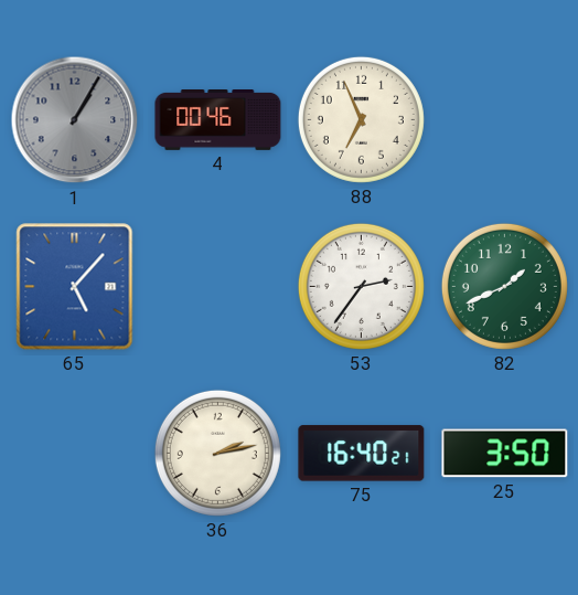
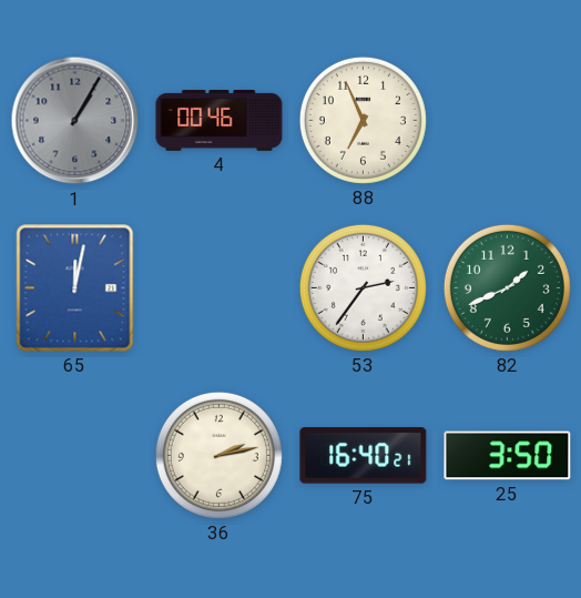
65: 5:07 -> 12:02
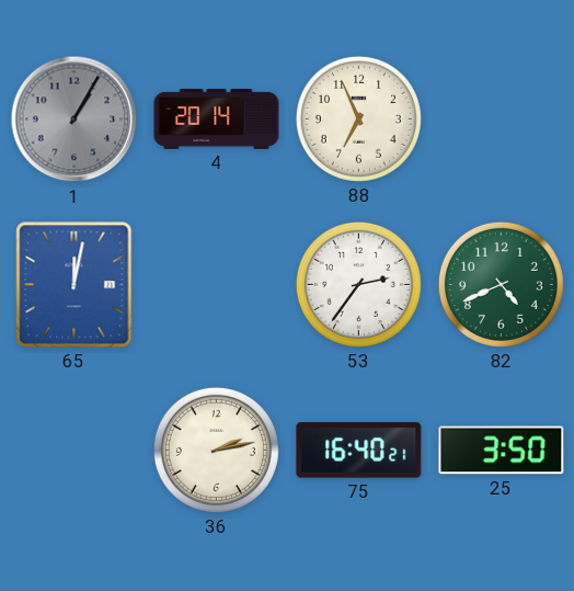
4: 00:46 -> 20:14
82: 1:41 -> 4:41
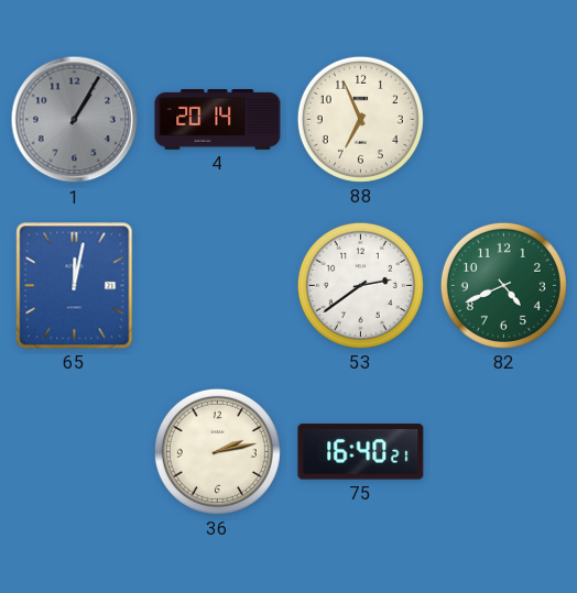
53: 2:36 -> 2:39
25: 3:50 -> none
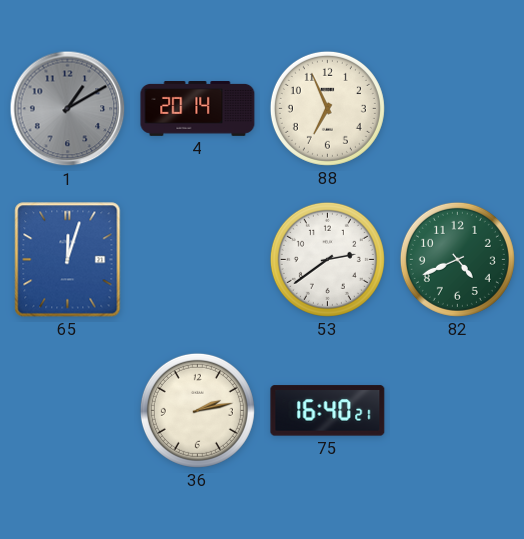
1: 1:05 -> 1:10
65: 12:02 -> 12:03
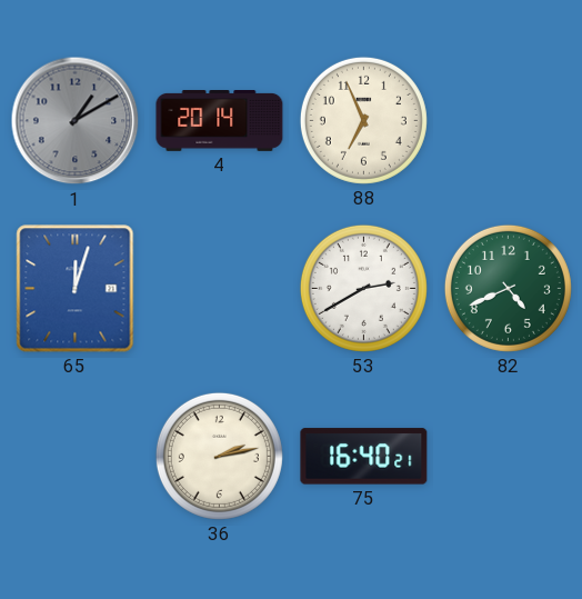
53: 2:39 -> 2:40
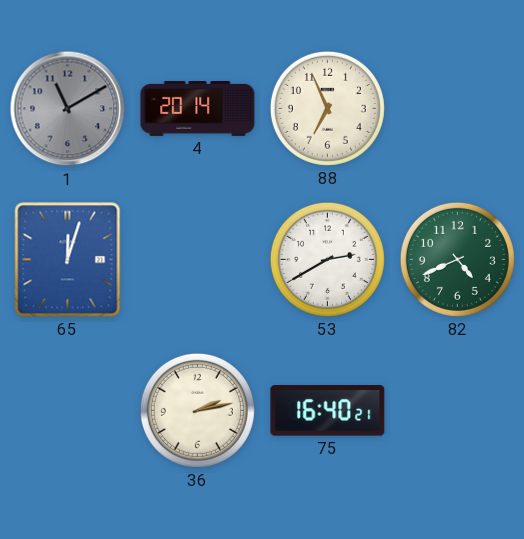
1: 1:10 -> 11:10
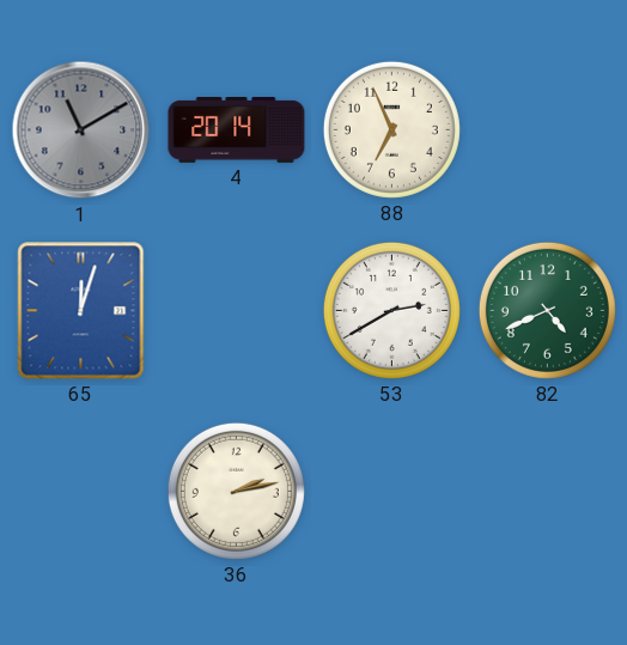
75: 16:40 -> none
